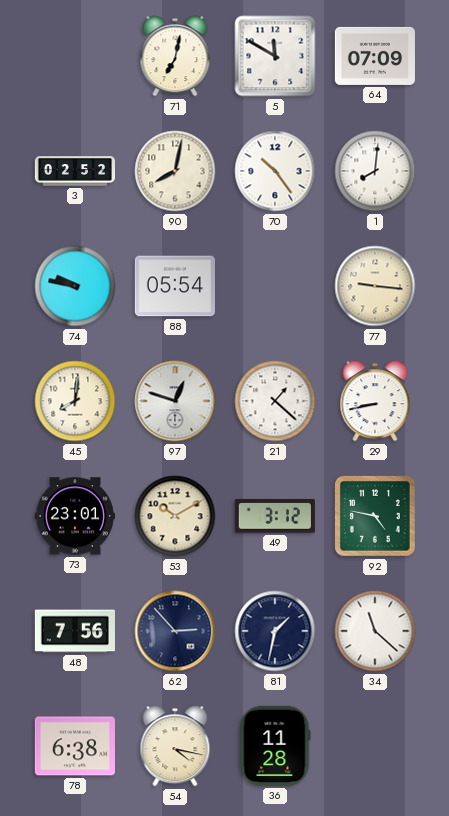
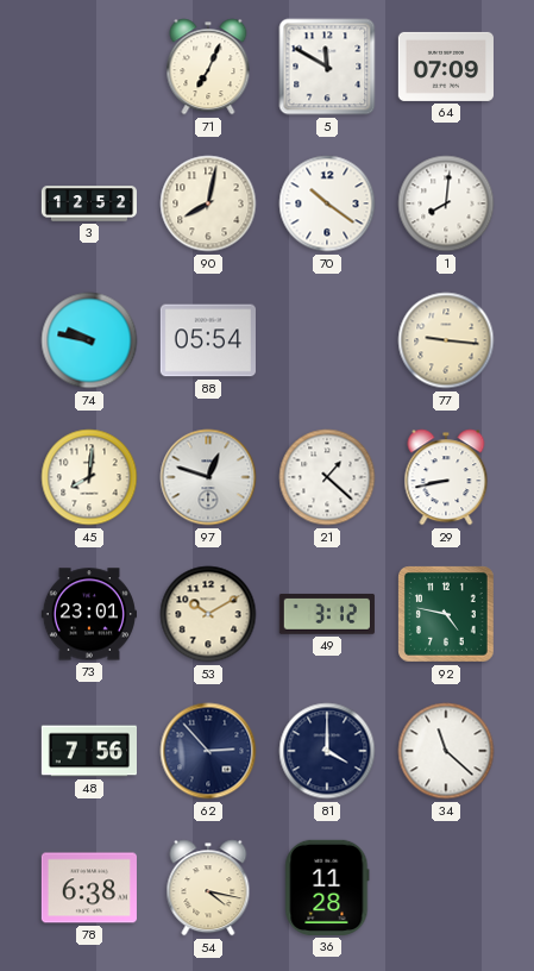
71: 7:02 -> 7:04
3: 02:52 -> 12:52
70: 10:24 -> 10:21
81: 1:32 -> 4:00
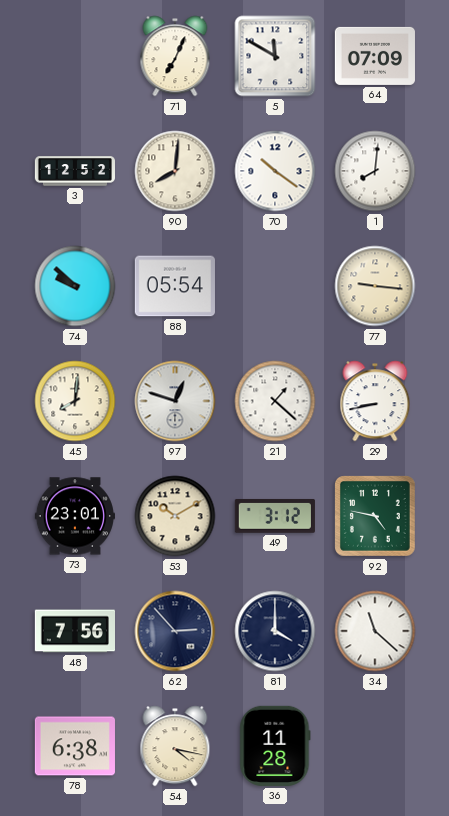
90: 8:02 -> 8:01
74: 9:47 -> 9:52
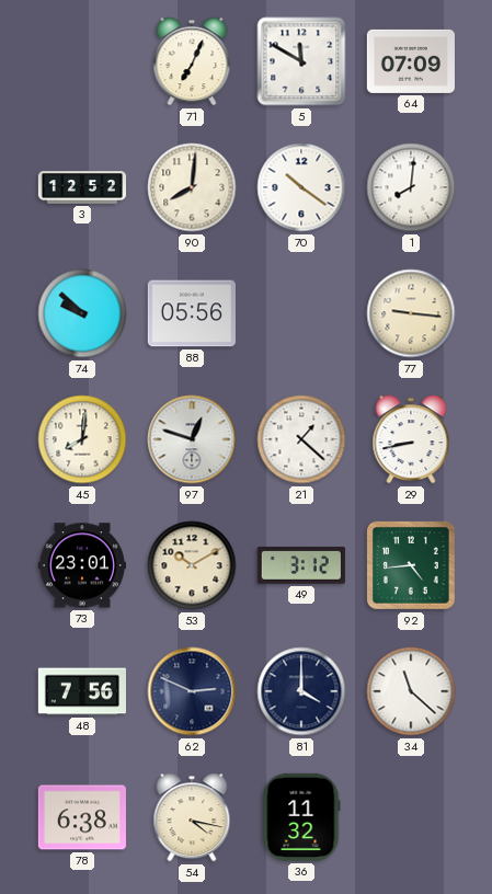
88: 05:54 -> 05:56
92: 4:47 -> 4:44
62: 2:53 -> 2:49
36: 11:28 -> 11:32
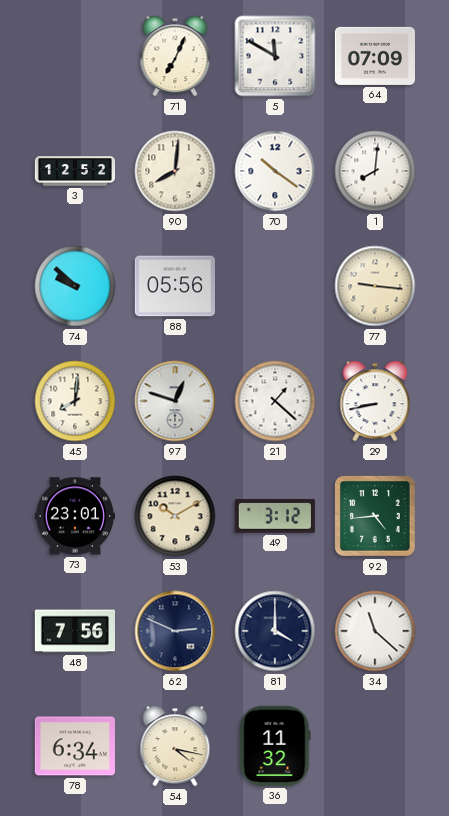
78: 6:38 -> 6:34
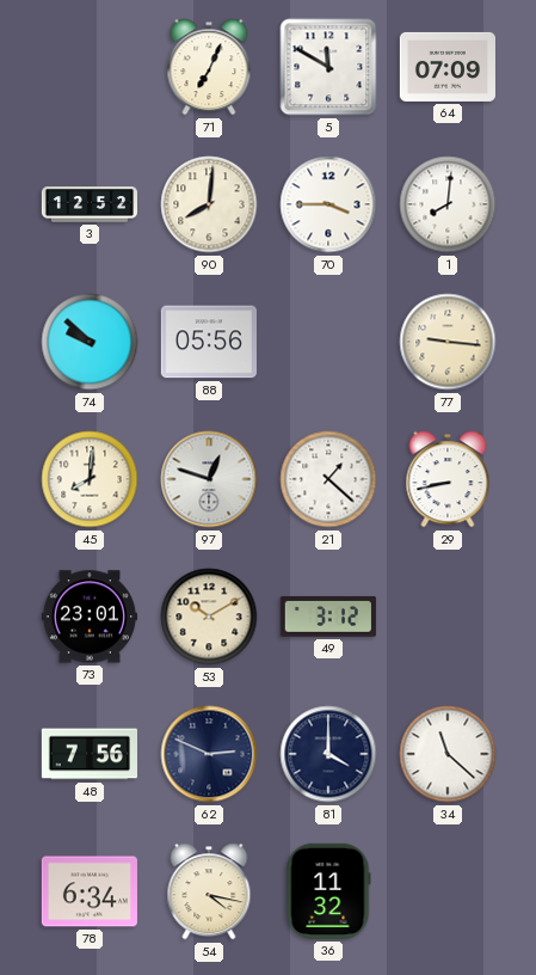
70: 10:21 -> 3:45
92: 4:44 -> none
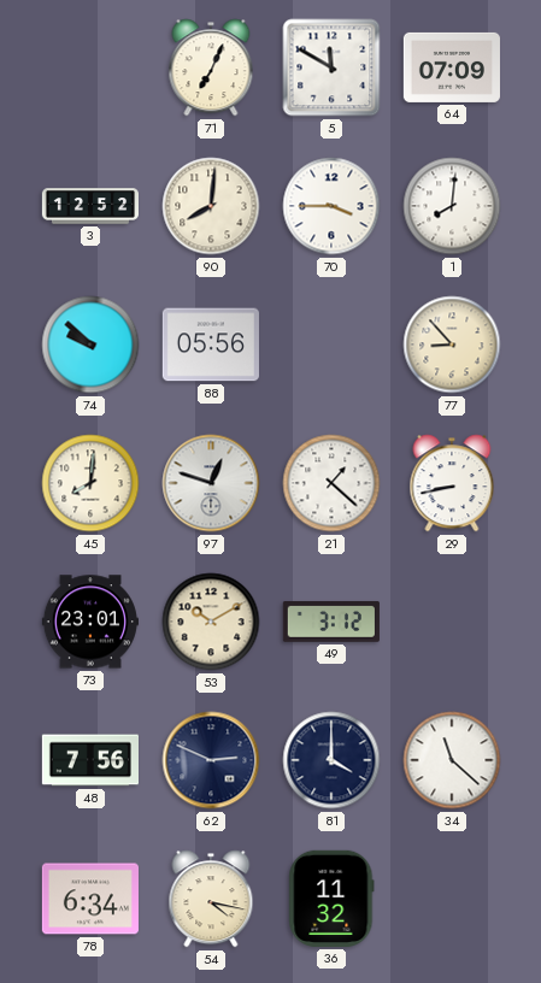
77: 9:16 -> 8:53
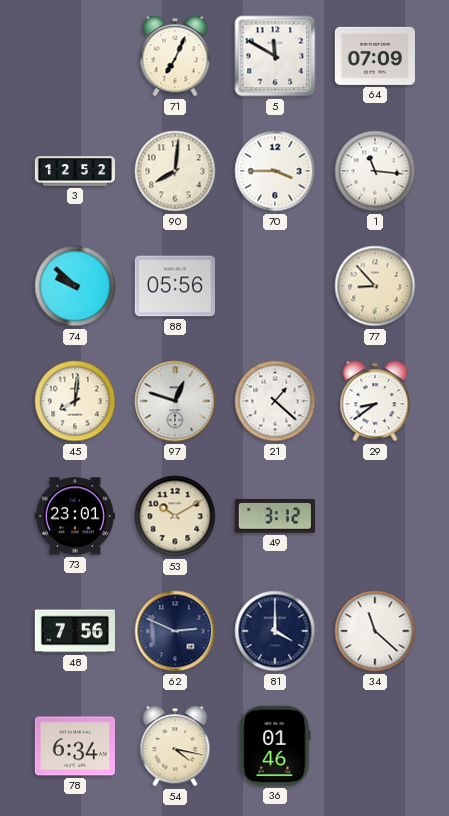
1: 8:01 -> 11:16
29: 8:43 -> 8:39
36: 11:32 -> 01:46
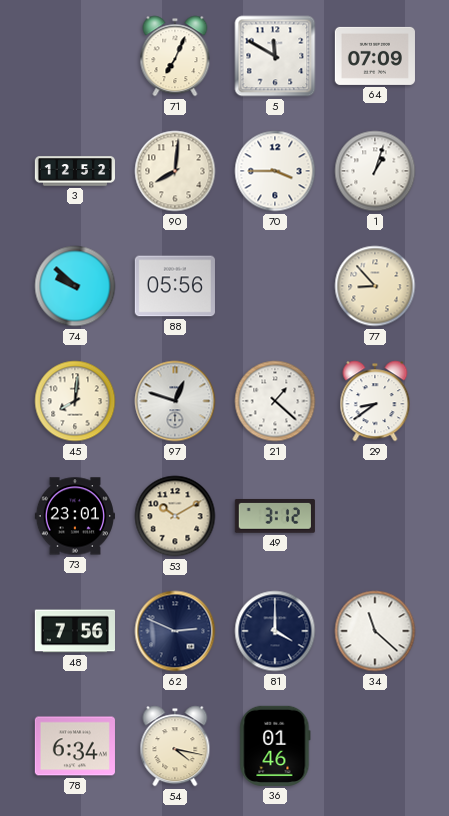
1: 11:16 -> 1:03
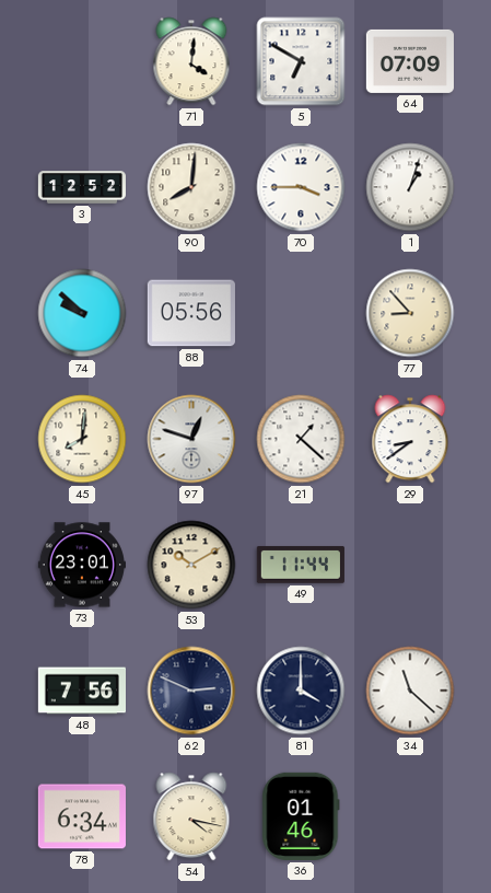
71: 7:04 -> 4:01
5: 11:50 -> 6:50
49: 3:12 -> 11:44
